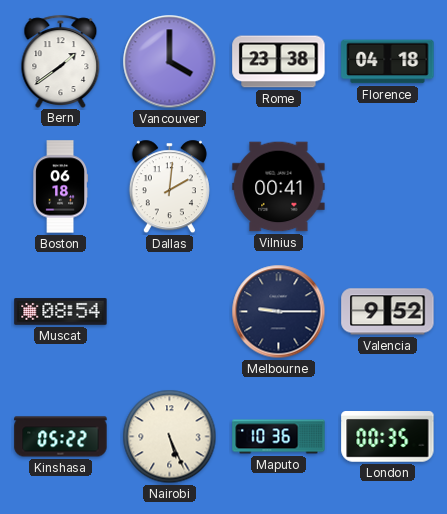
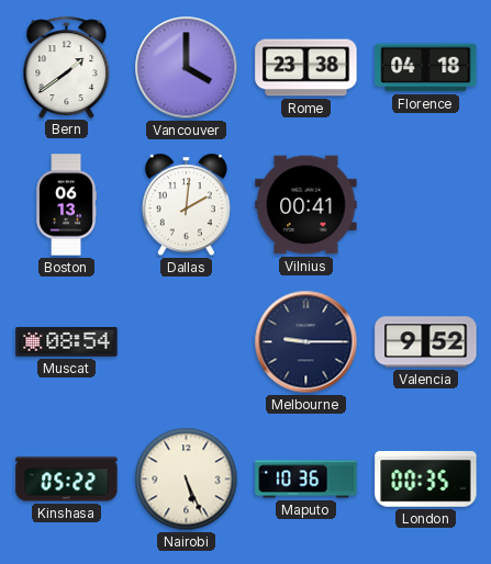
Boston: 06:18 -> 06:13
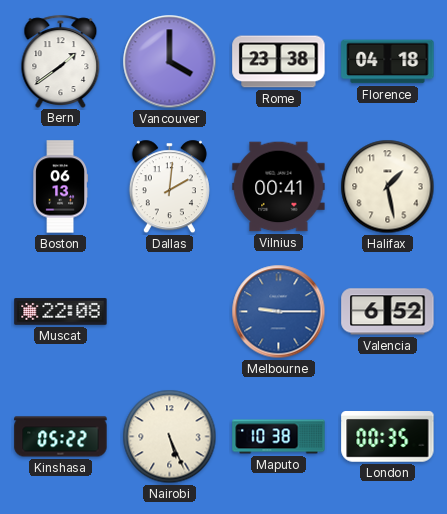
Halifax: none -> 1:28
Muscat: 08:54 -> 22:08
Melbourne dial: navy -> blue
Valencia: 9:52 -> 6:52
Maputo: 10:36 -> 10:38
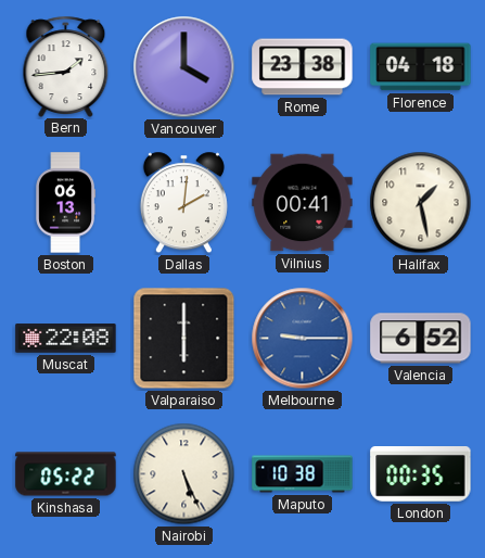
Bern: 1:39 -> 1:44
Valparaiso: none -> 6:00
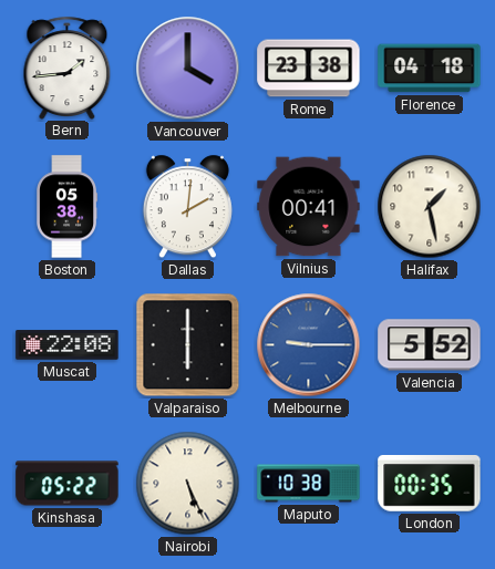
Boston: 06:13 -> 05:38
Valencia: 6:52 -> 5:52
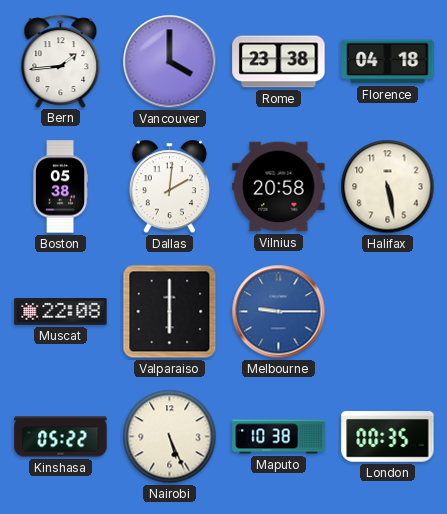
Vilnius: 00:41 -> 20:58
Halifax: 1:28 -> 5:28
Valencia: 5:52 -> none
